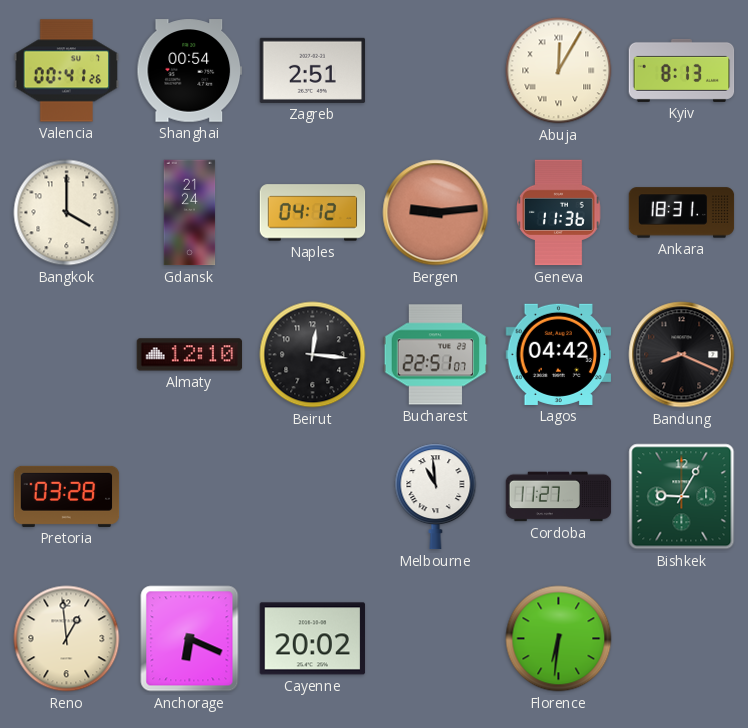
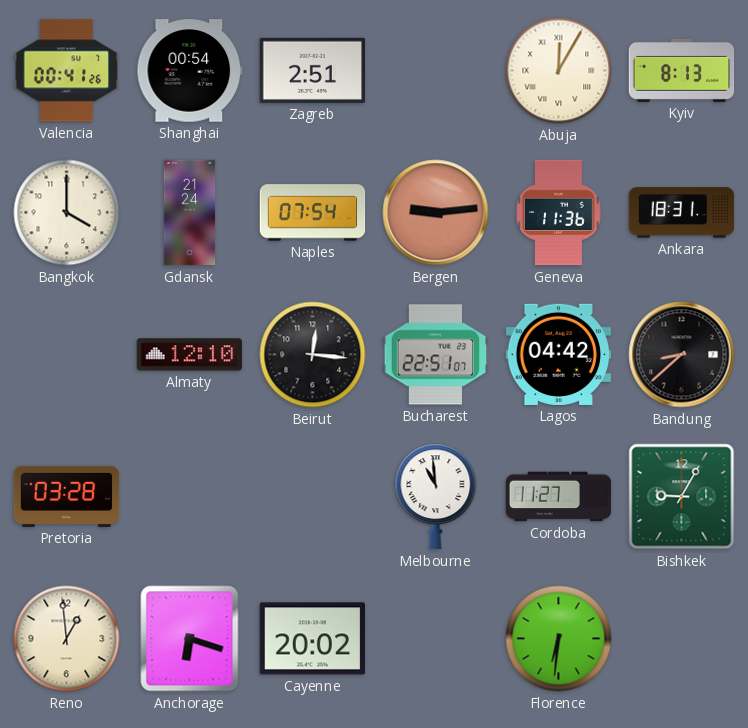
Naples: 04:12 -> 07:54
Bandung: 8:19 -> 8:38
Anchorage: 6:19 -> 6:18
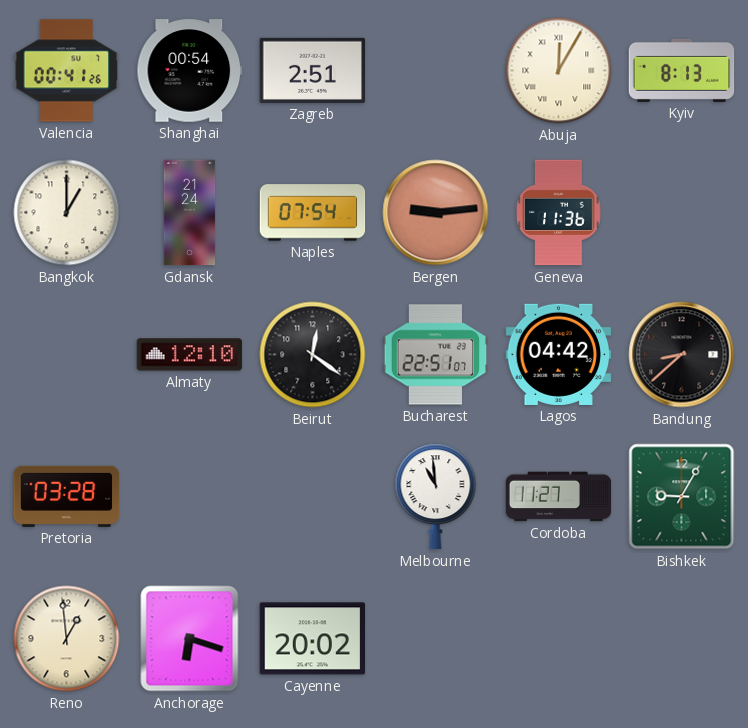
Bangkok: 4:00 -> 1:00
Ankara: 18:31 -> none
Beirut: 12:16 -> 12:21
Florence: 6:31 -> none
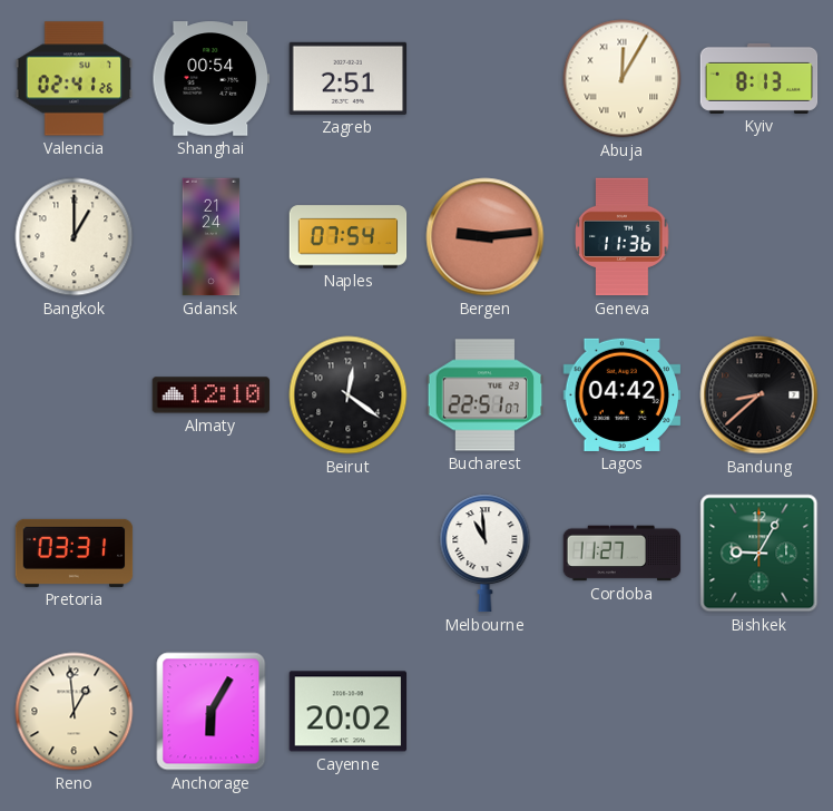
Valencia: 00:41 -> 02:41
Pretoria: 03:28 -> 03:31
Anchorage: 6:18 -> 6:05
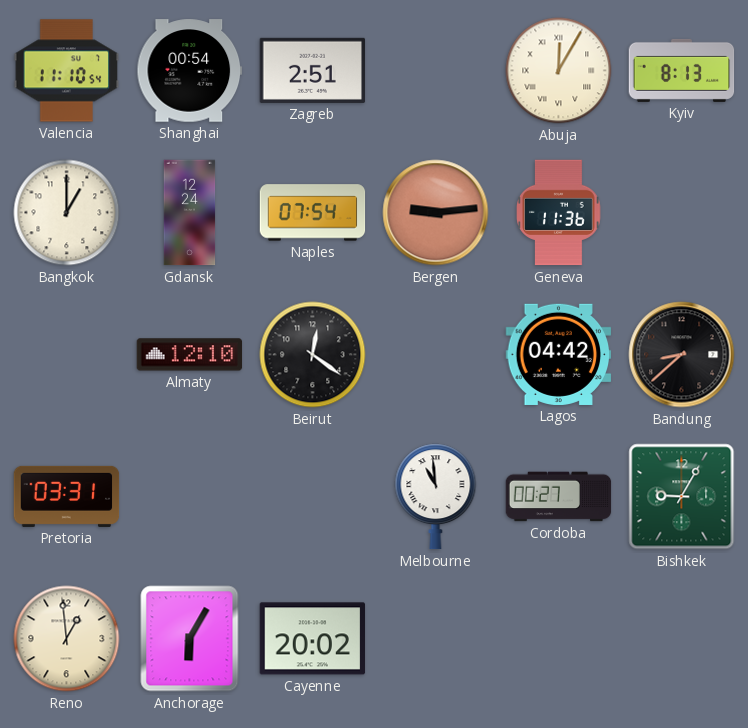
Valencia: 02:41 -> 11:10
Gdansk: 21:24 -> 12:24
Bucharest: 22:51 -> none
Cordoba: 11:27 -> 00:27
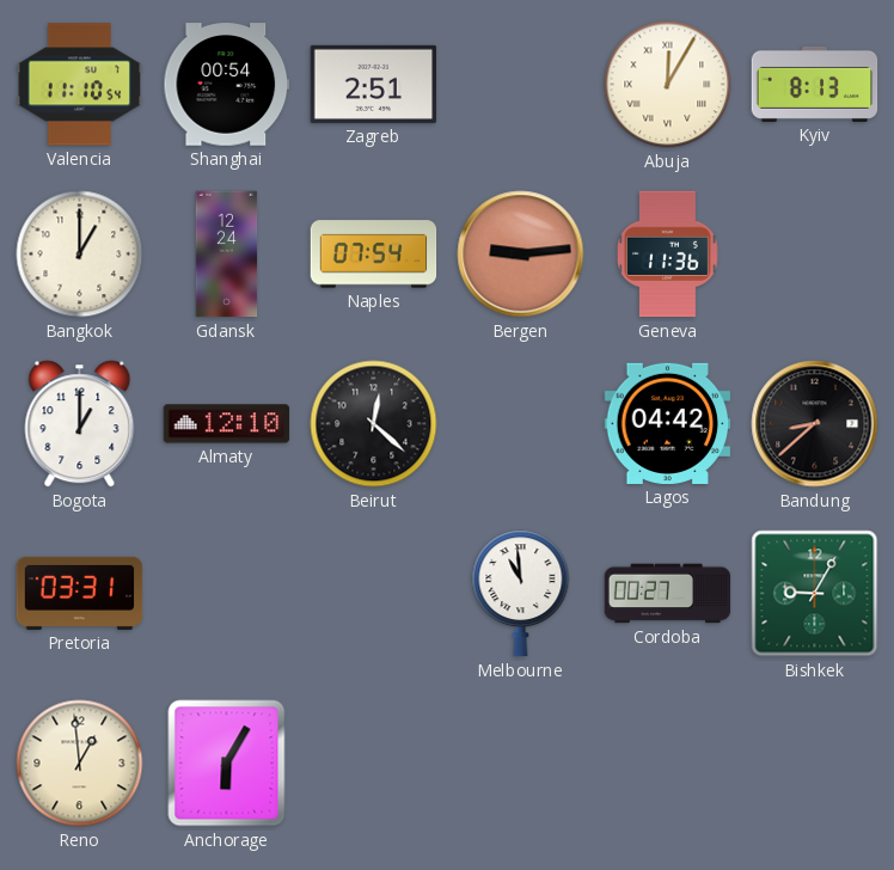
Bogota: none -> 1:00
Beirut: 12:21 -> 12:22
Cayenne: 20:02 -> none
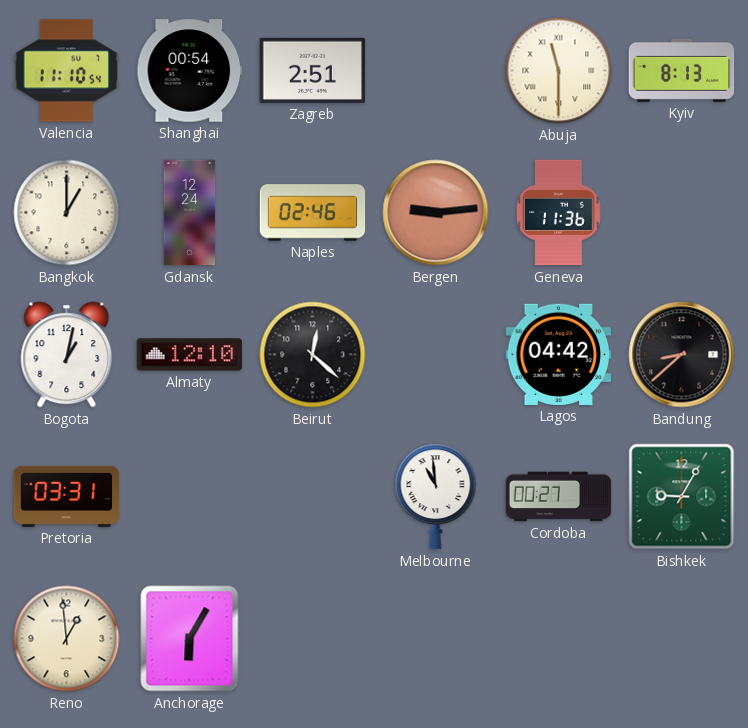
Abuja: 12:05 -> 11:30
Naples: 07:54 -> 02:46
Bogota: 1:00 -> 1:02
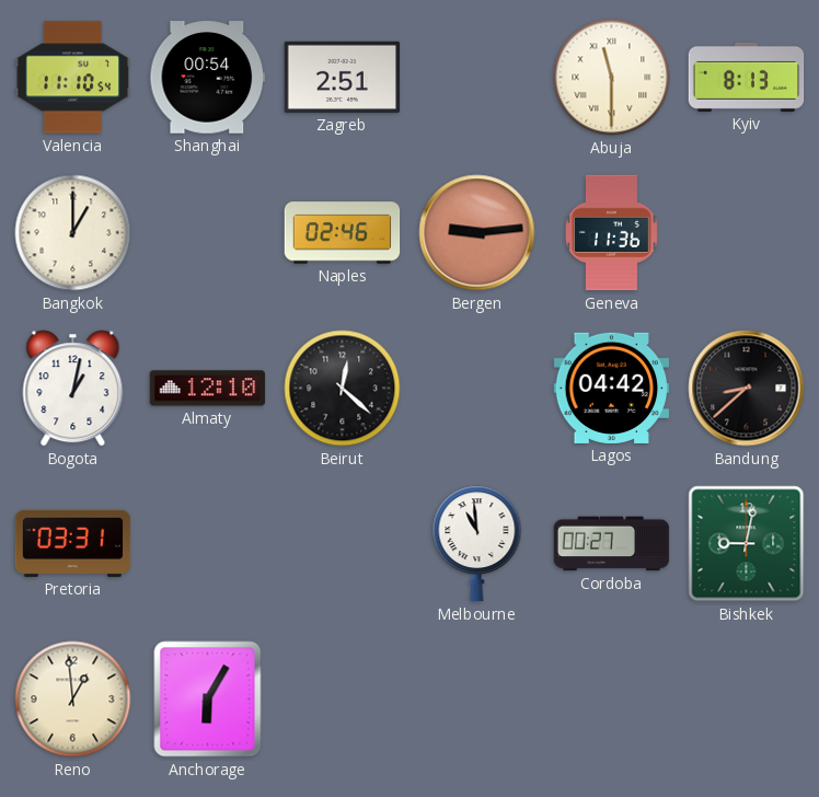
Gdansk: 12:24 -> none
Bishkek: 9:05 -> 9:02
